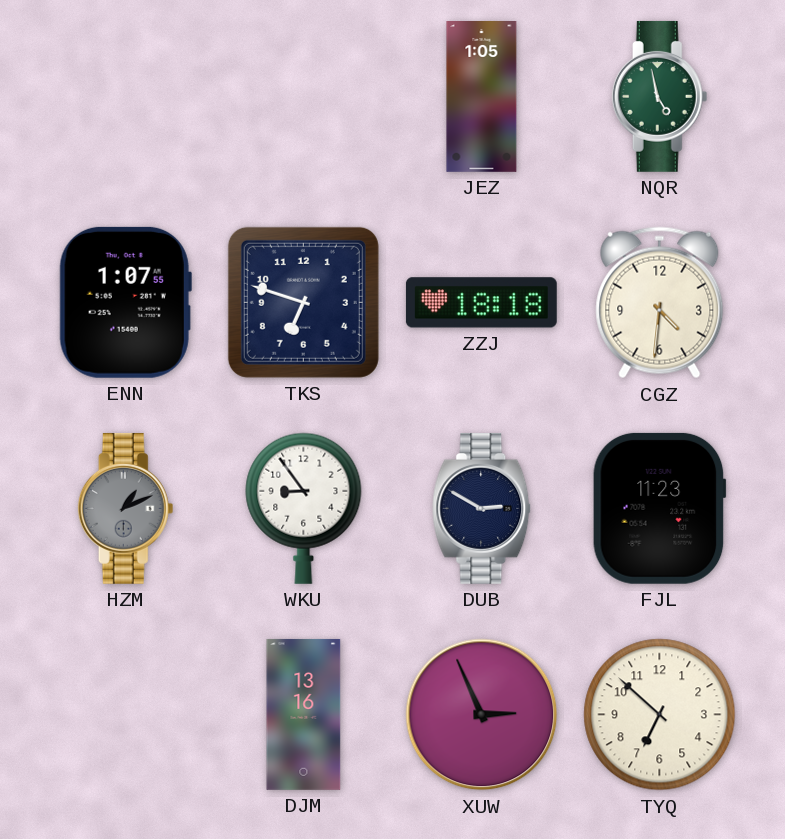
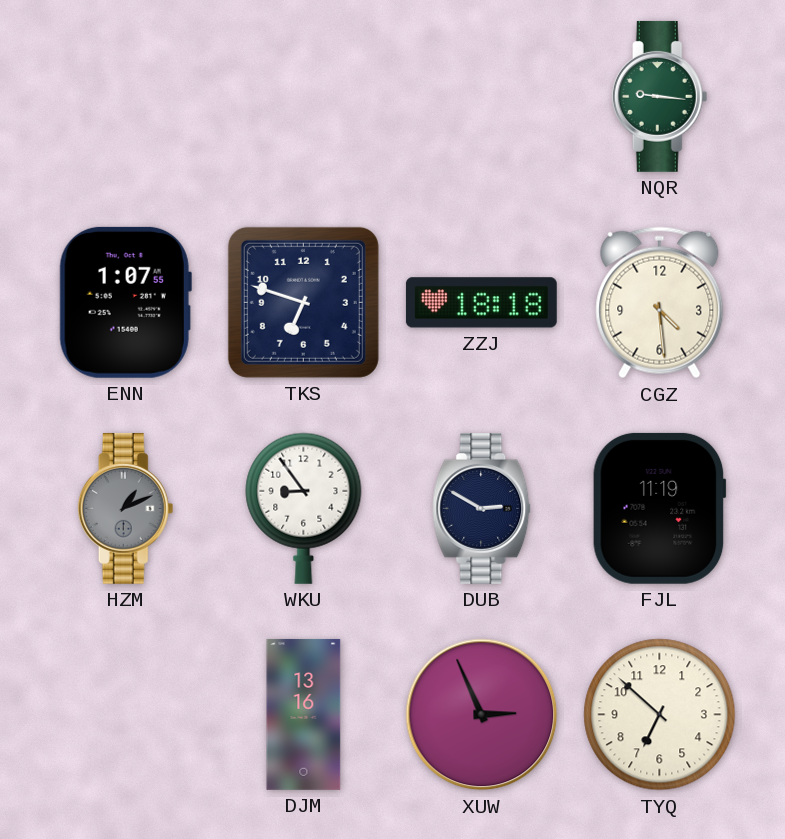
JEZ: 1:05 -> none
NQR: 4:58 -> 9:16
CGZ: 4:31 -> 4:29
FJL: 11:23 -> 11:19
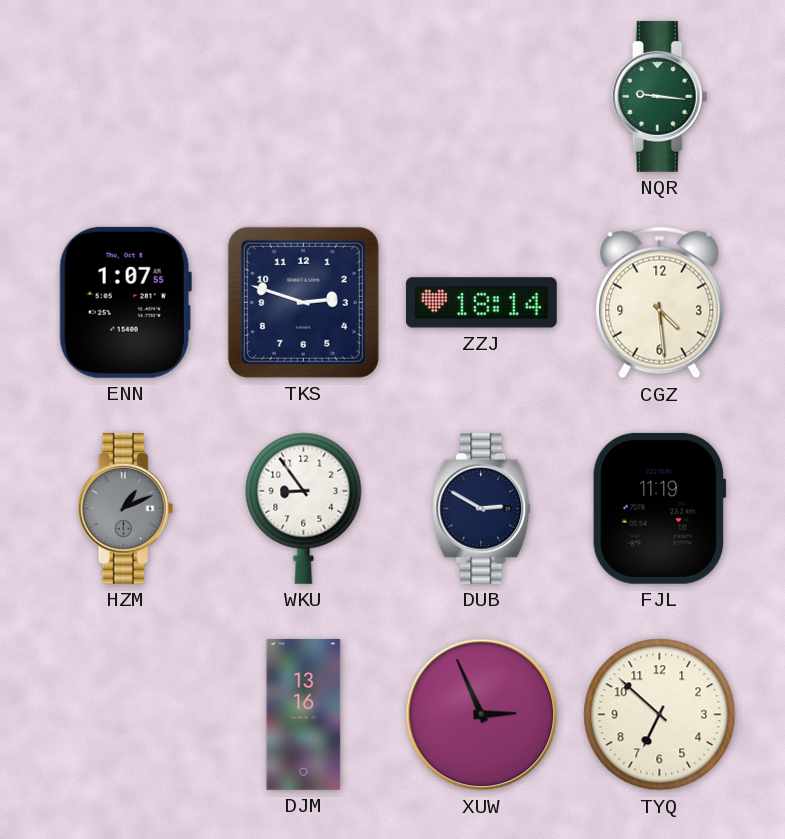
TKS: 6:48 -> 2:48
ZZJ: 18:18 -> 18:14
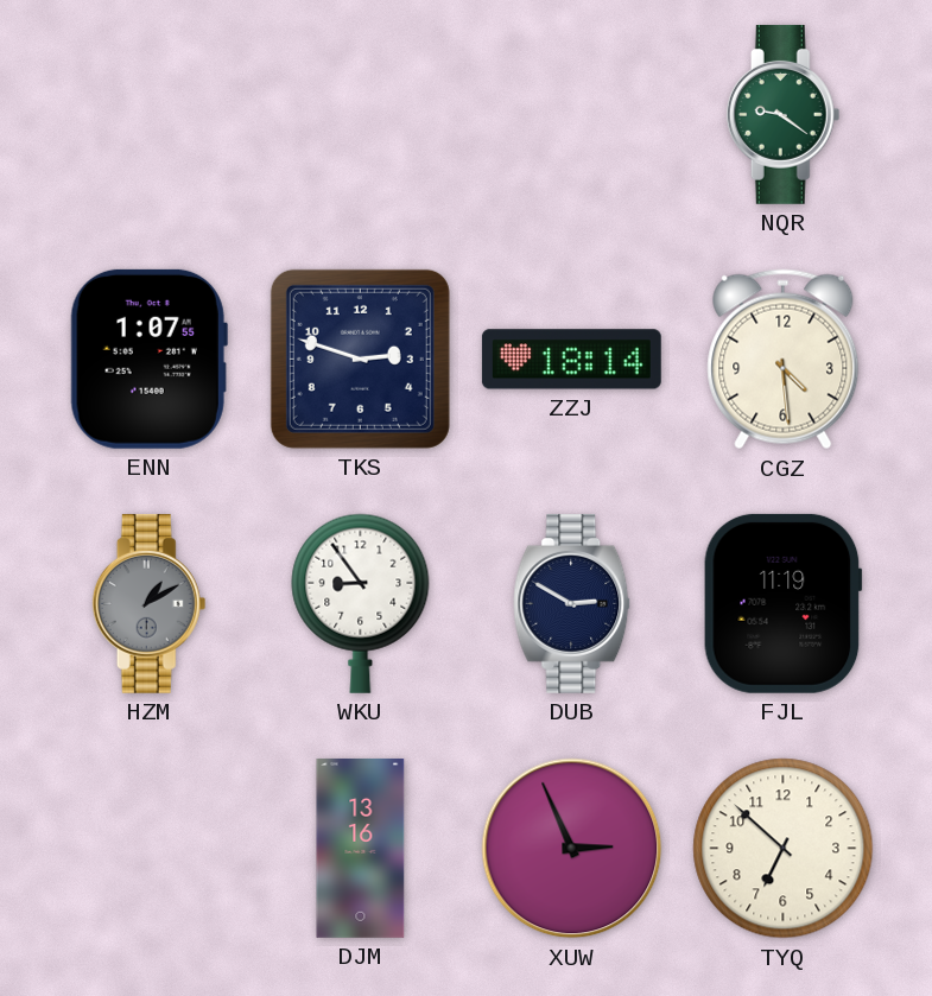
NQR: 9:16 -> 9:21
HZM: 1:11 -> 1:10
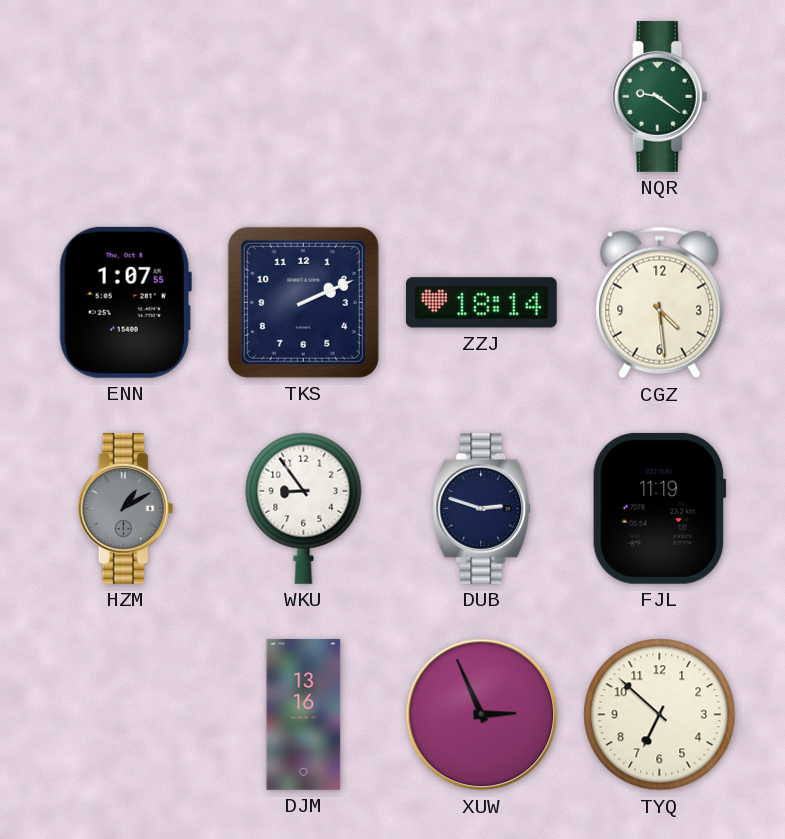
TKS: 2:48 -> 2:11
DUB: 2:50 -> 2:48
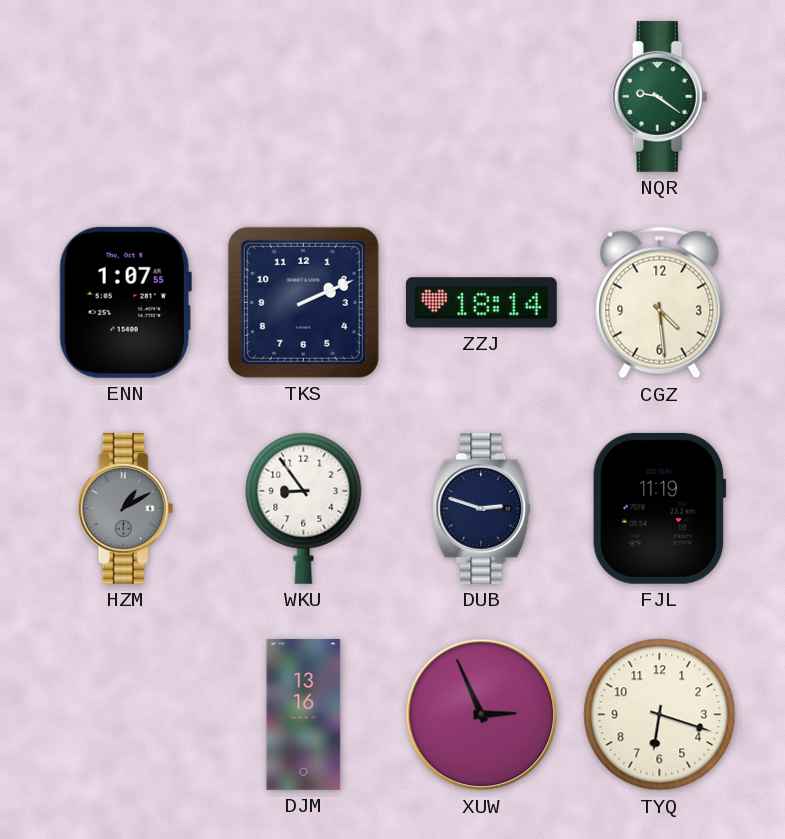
TYQ: 6:52 -> 6:18
